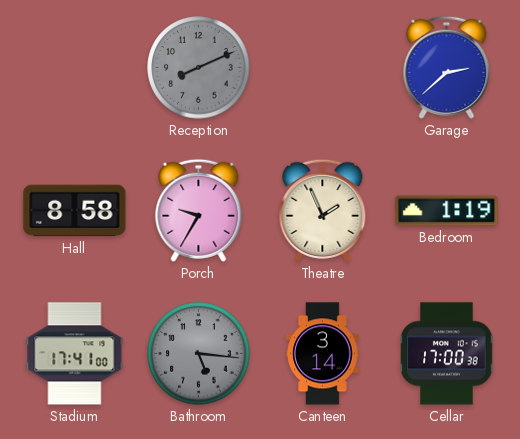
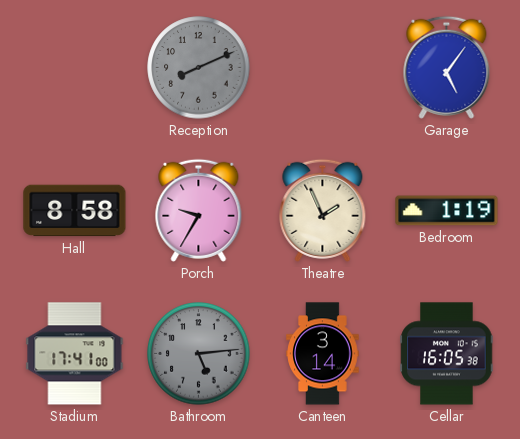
Garage: 2:38 -> 5:06
Bathroom: 5:16 -> 5:14
Cellar: 17:00 -> 16:05
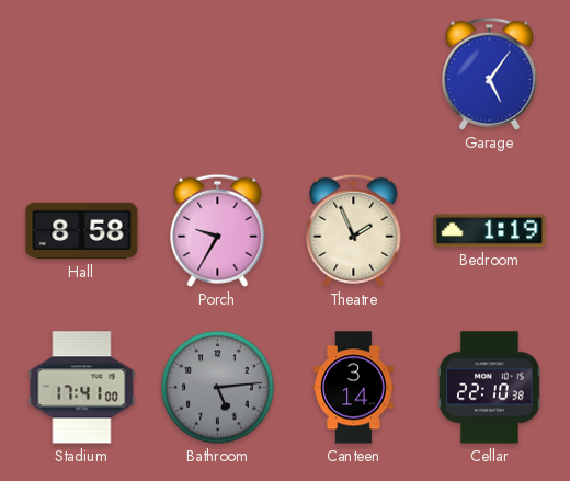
Reception: 8:11 -> none
Cellar: 16:05 -> 22:10
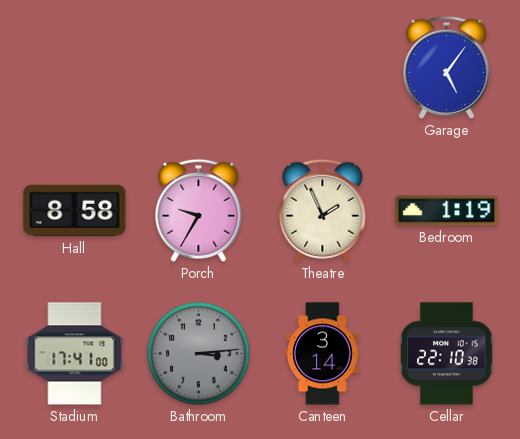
Bathroom: 5:14 -> 3:14
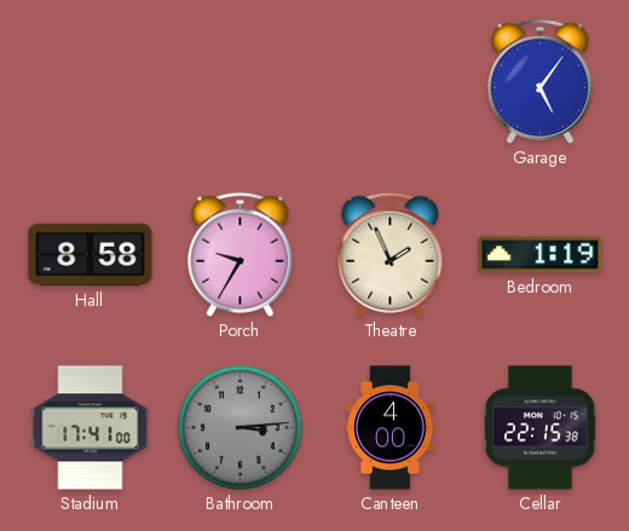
Canteen: 3:14 -> 4:00
Cellar: 22:10 -> 22:15
